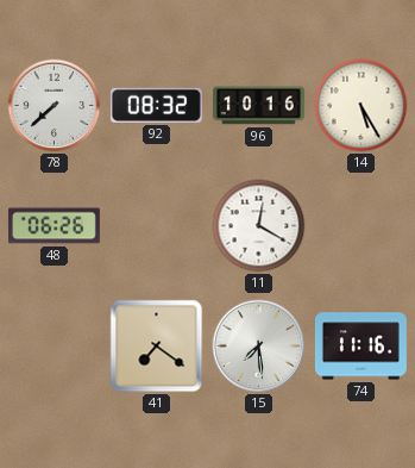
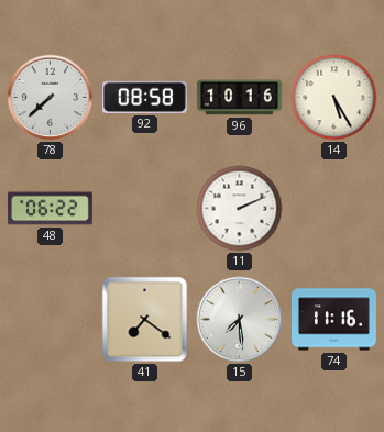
92: 08:32 -> 08:58
48: 06:26 -> 06:22
11: 12:20 -> 2:11
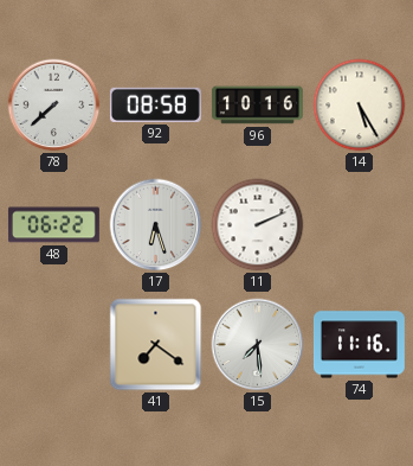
17: none -> 6:27
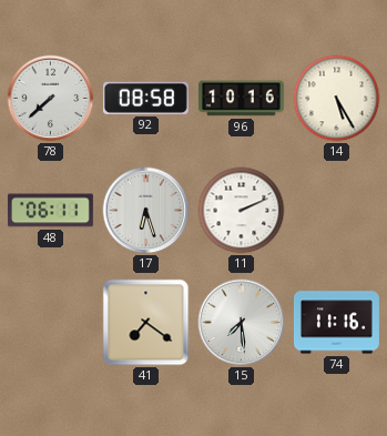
48: 06:22 -> 06:11
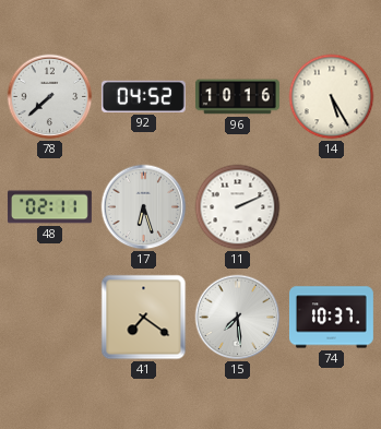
92: 08:58 -> 04:52
48: 06:11 -> 02:11
74: 11:16 -> 10:37
